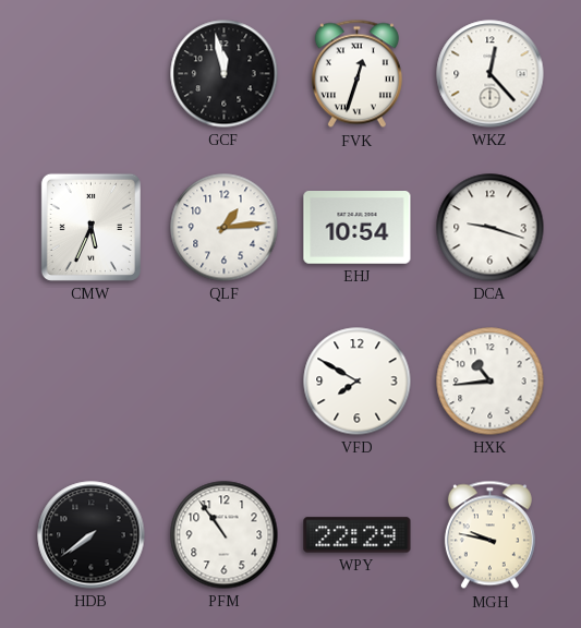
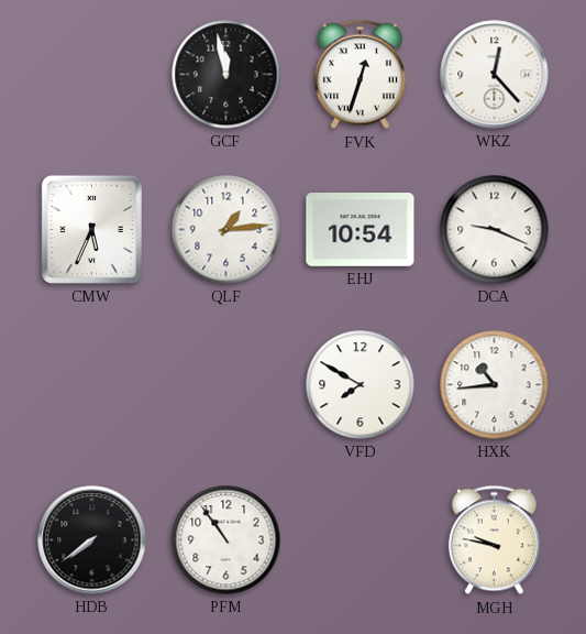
DCA: 9:18 -> 9:19
WPY: 22:29 -> none
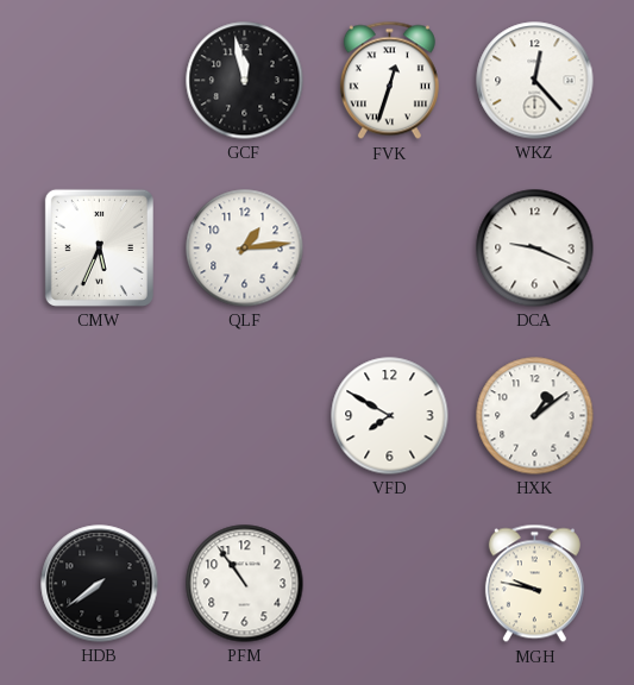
EHJ: 10:54 -> none
HXK: 10:44 -> 1:09
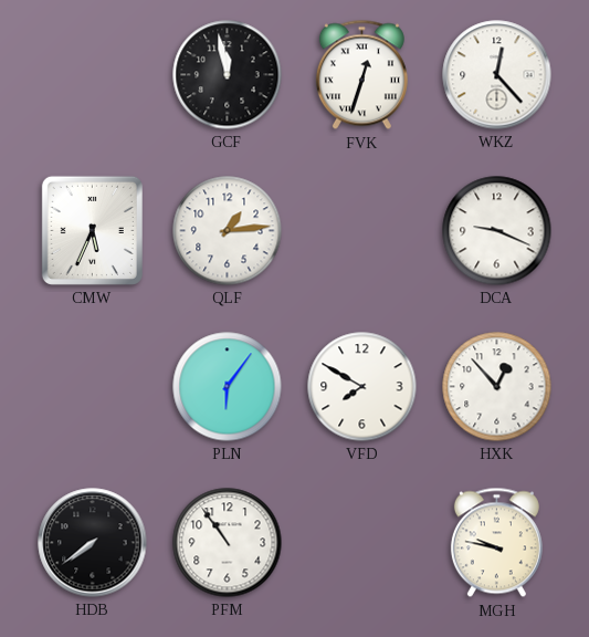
PLN: none -> 6:06
HXK: 1:09 -> 12:53
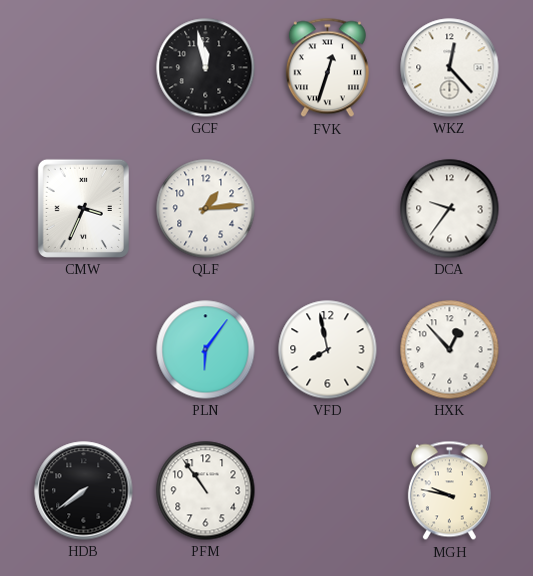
CMW: 5:34 -> 3:34
DCA: 9:19 -> 9:36
VFD: 7:50 -> 7:58
